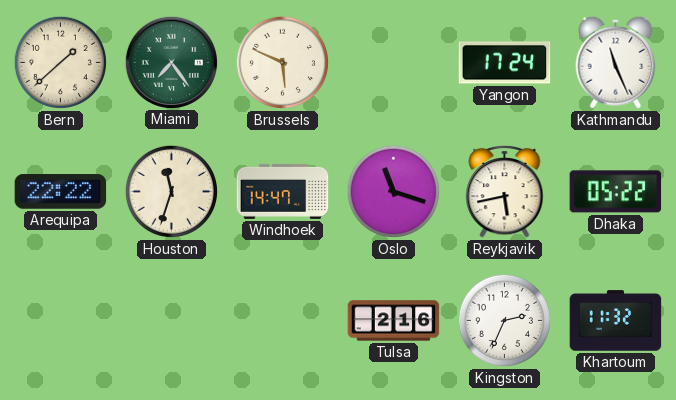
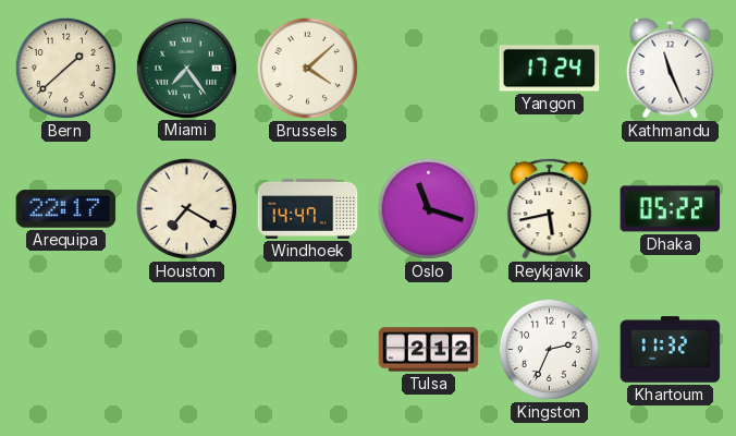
Brussels: 5:49 -> 4:08
Arequipa: 22:22 -> 22:17
Houston: 11:33 -> 7:20
Tulsa: 2:16 -> 2:12
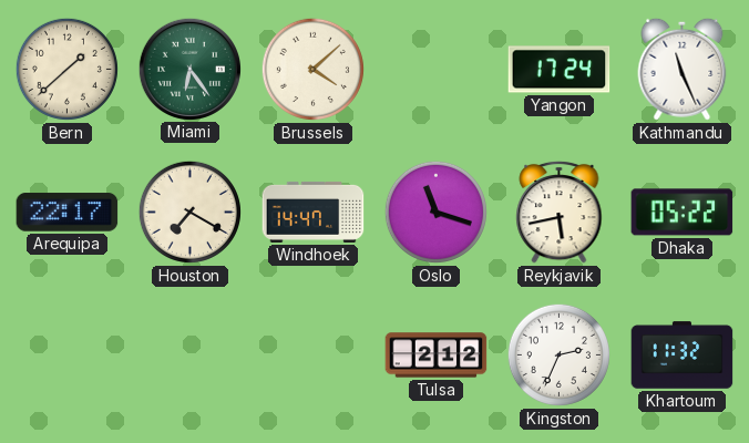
Miami: 7:24 -> 6:24
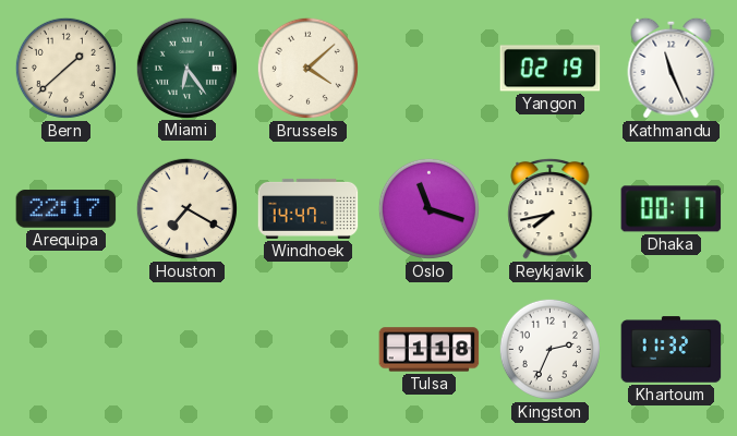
Yangon: 17:24 -> 02:19
Reykjavik: 5:43 -> 7:43
Dhaka: 05:22 -> 00:17
Tulsa: 2:12 -> 1:18
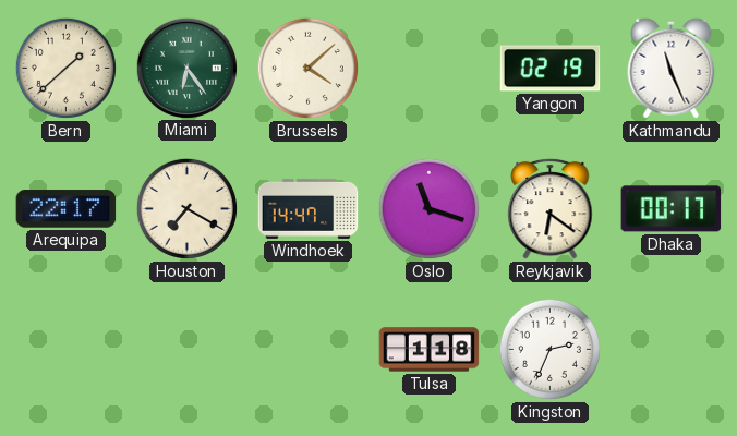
Reykjavik: 7:43 -> 6:21
Khartoum: 11:32 -> none
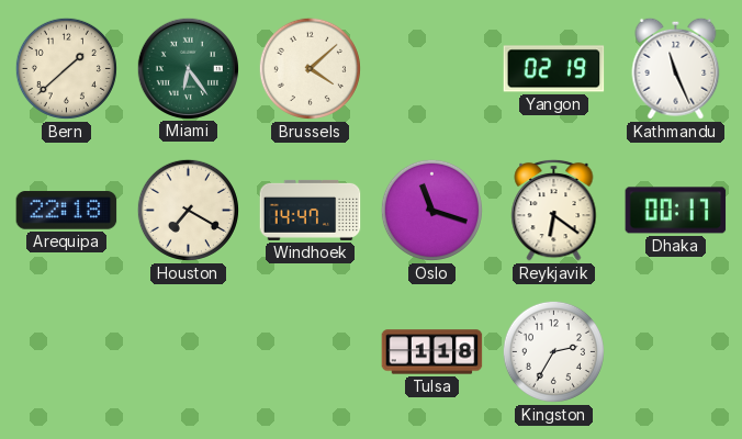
Arequipa: 22:17 -> 22:18
Kingston: 2:34 -> 2:35
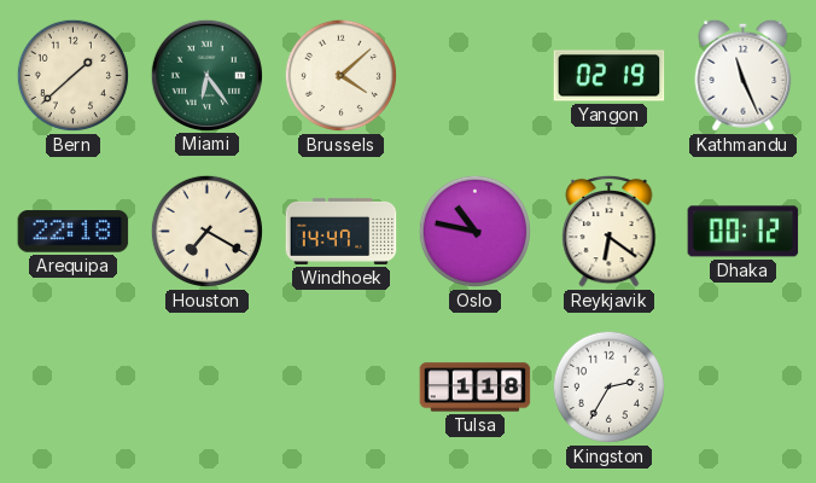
Oslo: 11:18 -> 10:47
Dhaka: 00:17 -> 00:12
